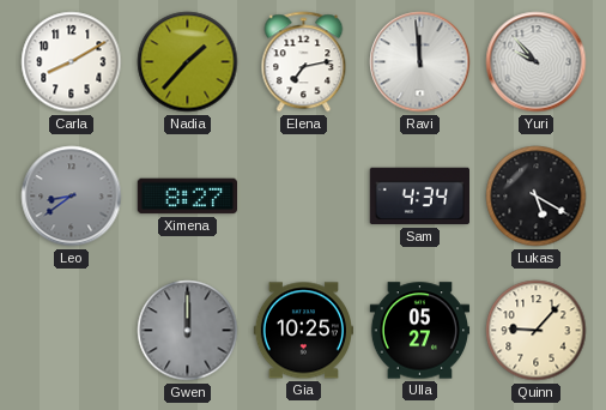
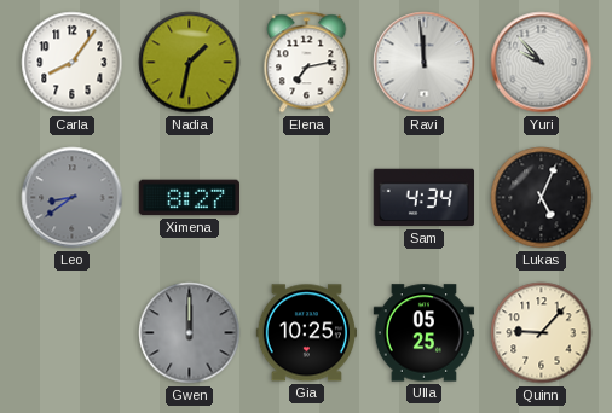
Carla: 8:10 -> 8:06
Nadia: 1:37 -> 1:32
Lukas: 5:20 -> 5:04
Ulla: 05:27 -> 05:25
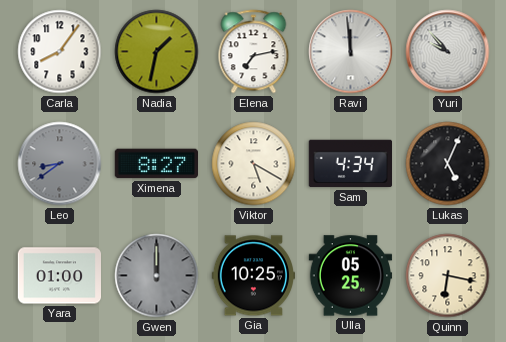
Viktor: none -> 5:20
Yara: none -> 01:00
Quinn: 9:07 -> 6:17
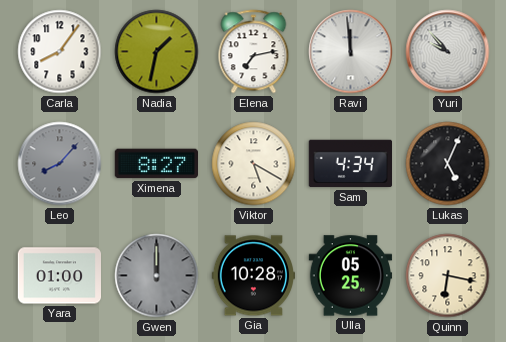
Leo: 8:39 -> 8:07
Gia: 10:25 -> 10:28
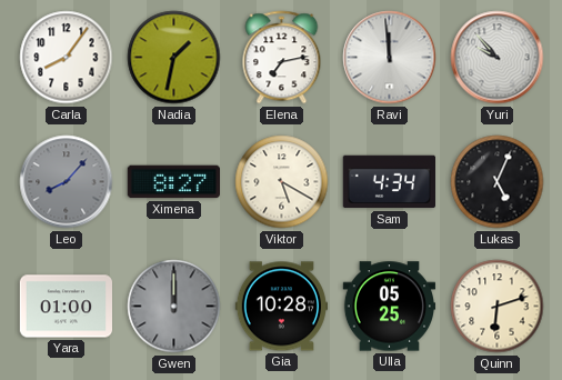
Quinn: 6:17 -> 6:12
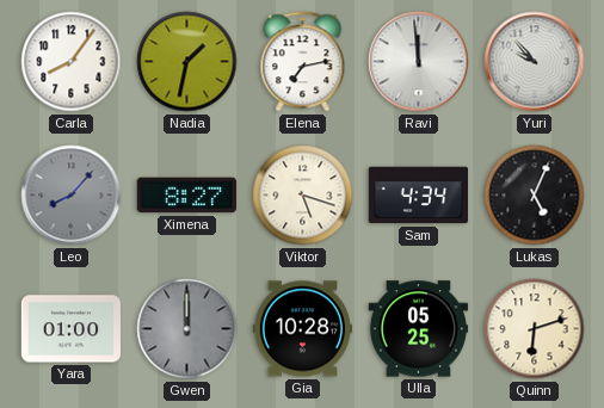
Viktor: 5:20 -> 5:18
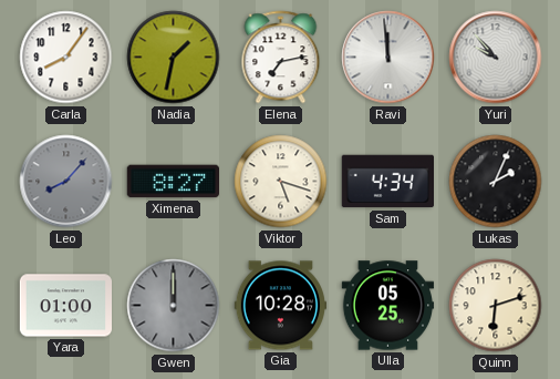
Lukas: 5:04 -> 2:04
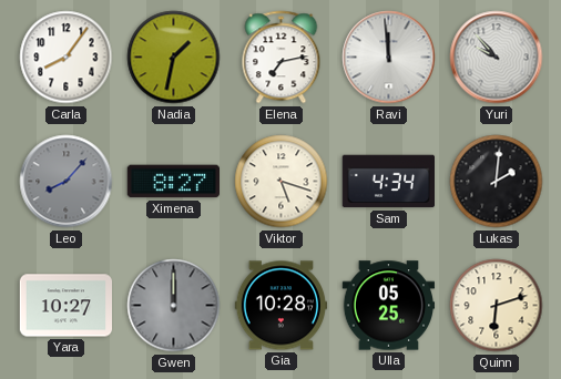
Lukas: 2:04 -> 2:01
Yara: 01:00 -> 10:27
